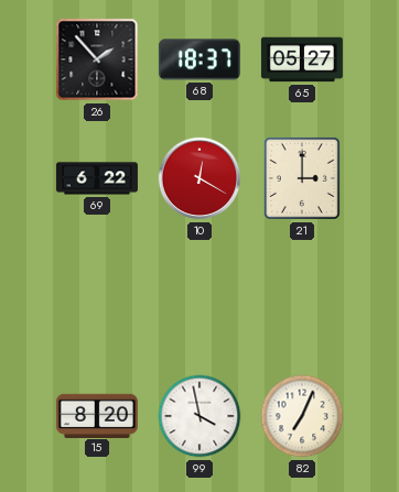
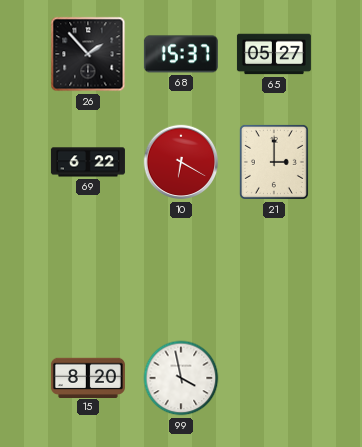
68: 18:37 -> 15:37
10: 12:20 -> 6:20
82: 7:04 -> none
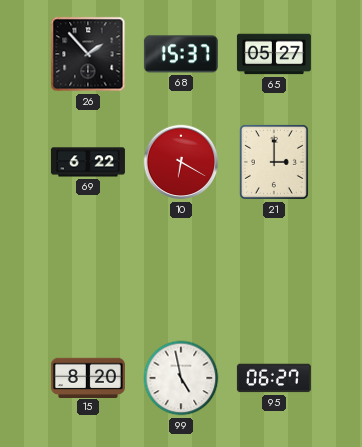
99: 3:58 -> 4:58
95: none -> 06:27
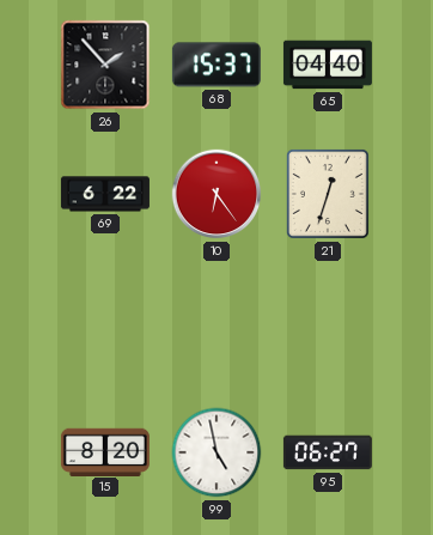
65: 05:27 -> 04:40
10: 6:20 -> 6:24
21: 3:00 -> 12:33
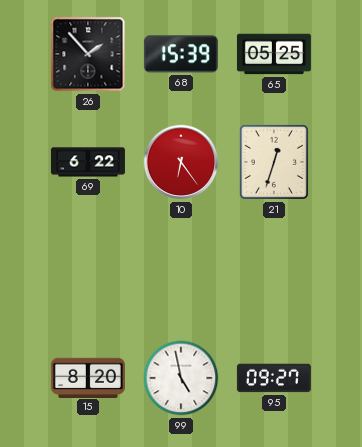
68: 15:37 -> 15:39
65: 04:40 -> 05:25
95: 06:27 -> 09:27
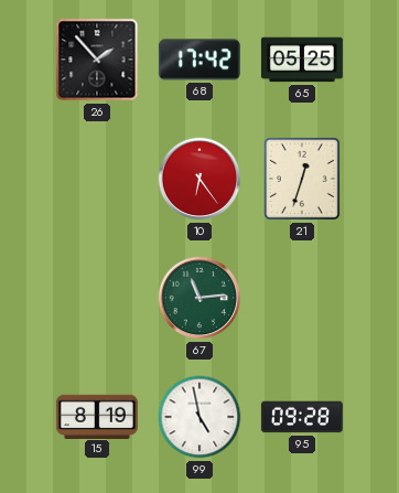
68: 15:39 -> 17:42
69: 6:22 -> none
67: none -> 11:14
15: 8:20 -> 8:19
95: 09:27 -> 09:28
